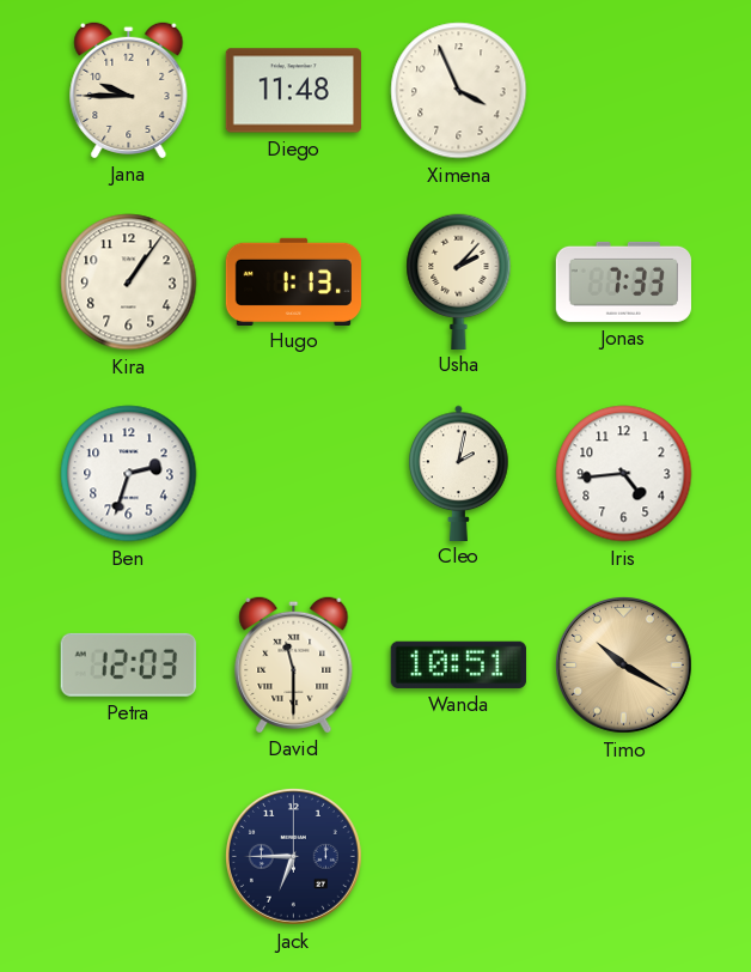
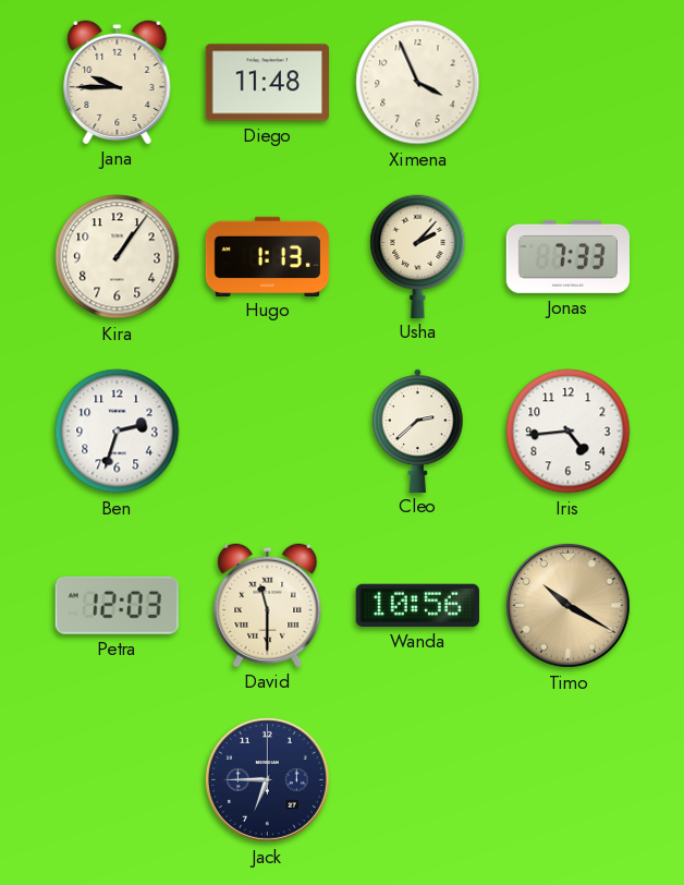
Cleo: 2:02 -> 2:38
Wanda: 10:51 -> 10:56
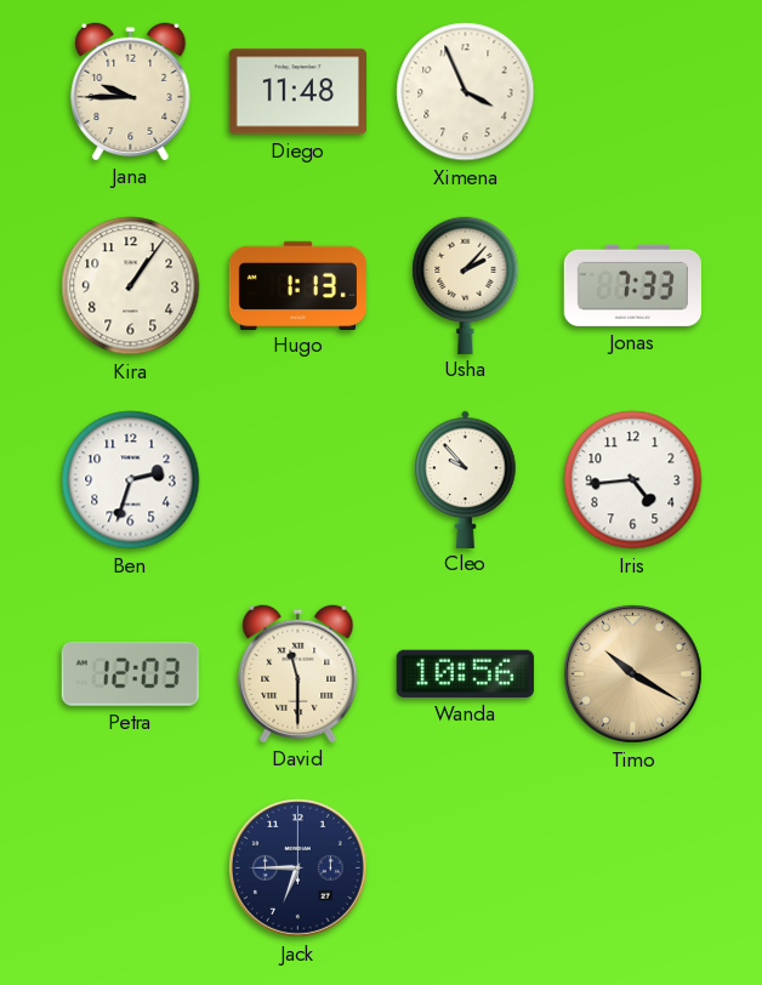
Cleo: 2:38 -> 9:53
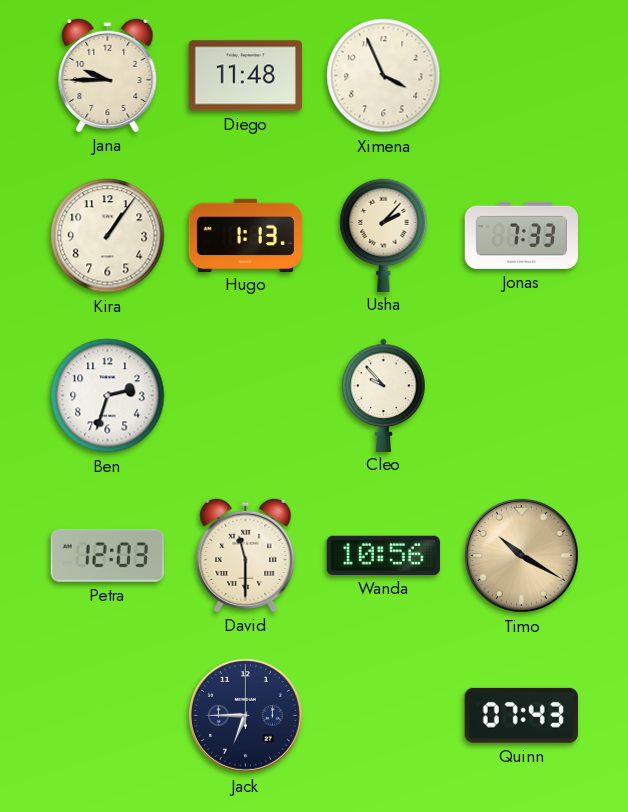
Iris: 4:44 -> none
Quinn: none -> 07:43
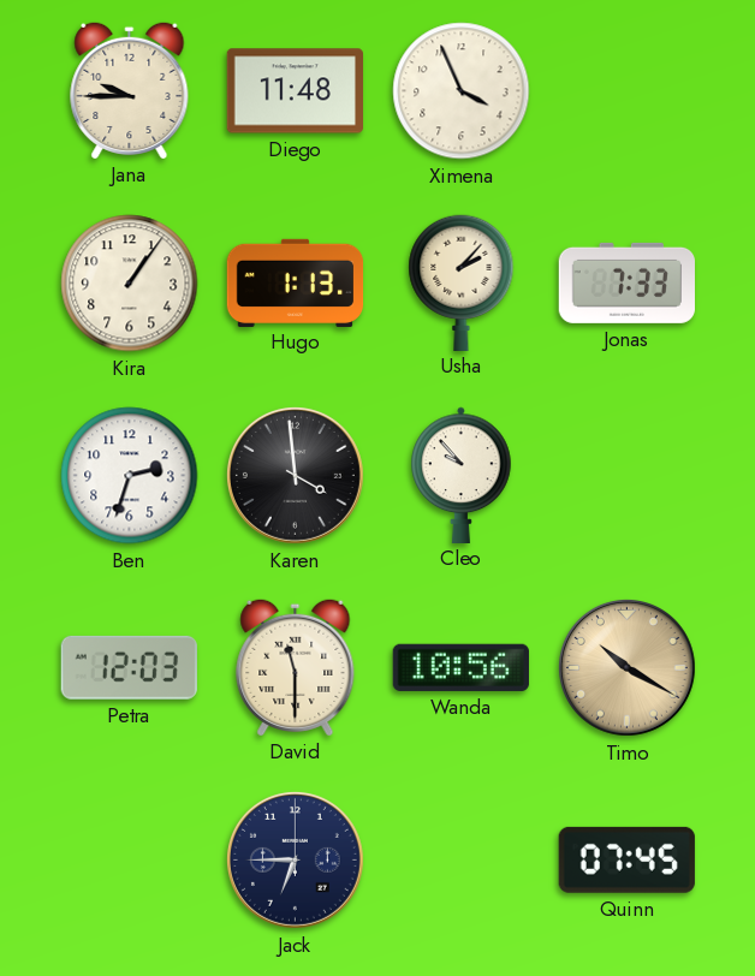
Karen: none -> 3:59
Quinn: 07:43 -> 07:45
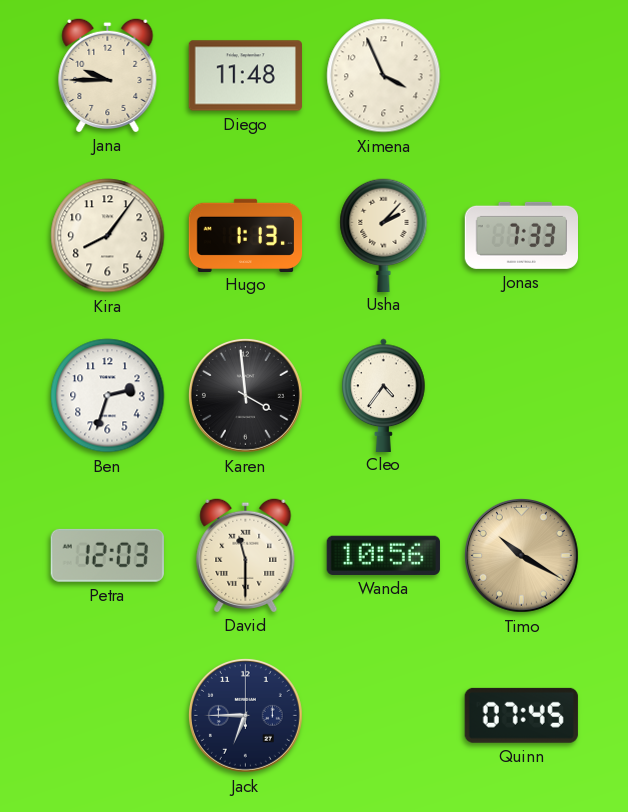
Kira: 1:06 -> 8:06
Cleo: 9:53 -> 4:36
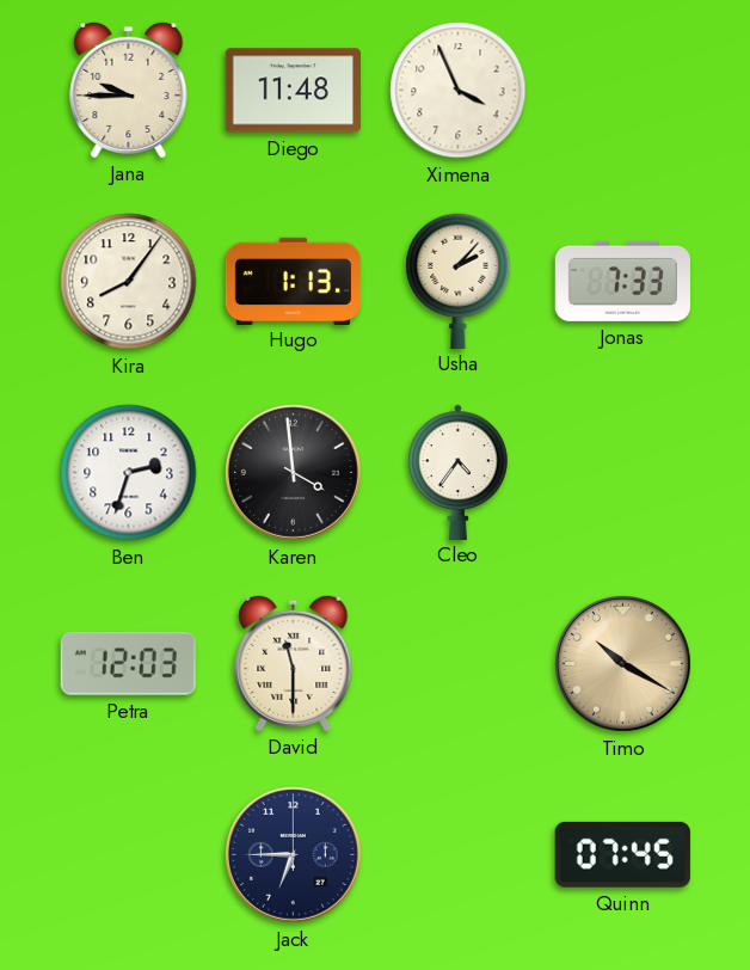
Wanda: 10:56 -> none
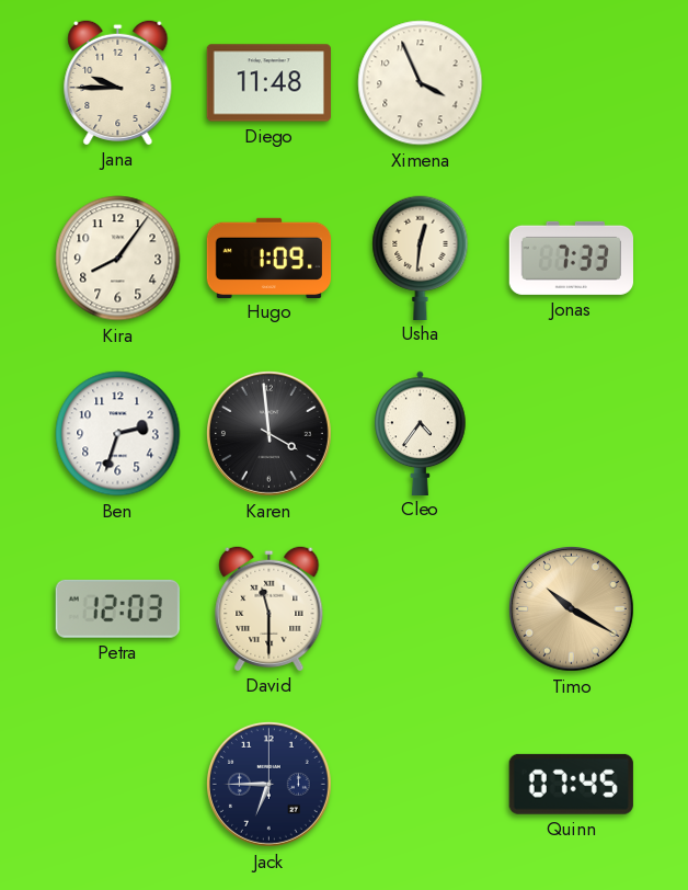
Hugo: 1:13 -> 1:09
Usha: 2:07 -> 12:31
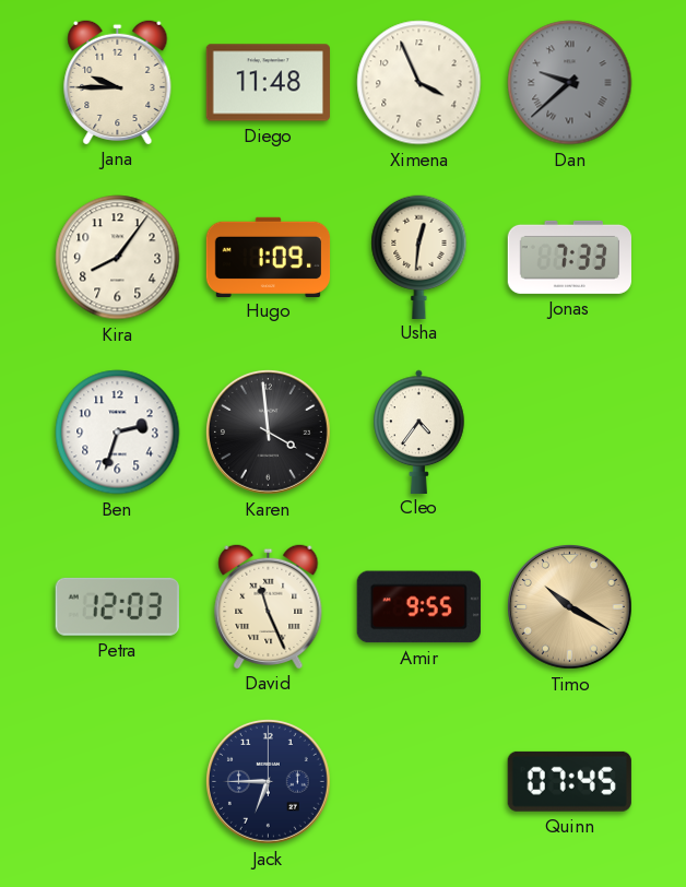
Dan: none -> 9:38
David: 11:30 -> 11:26
Amir: none -> 9:55
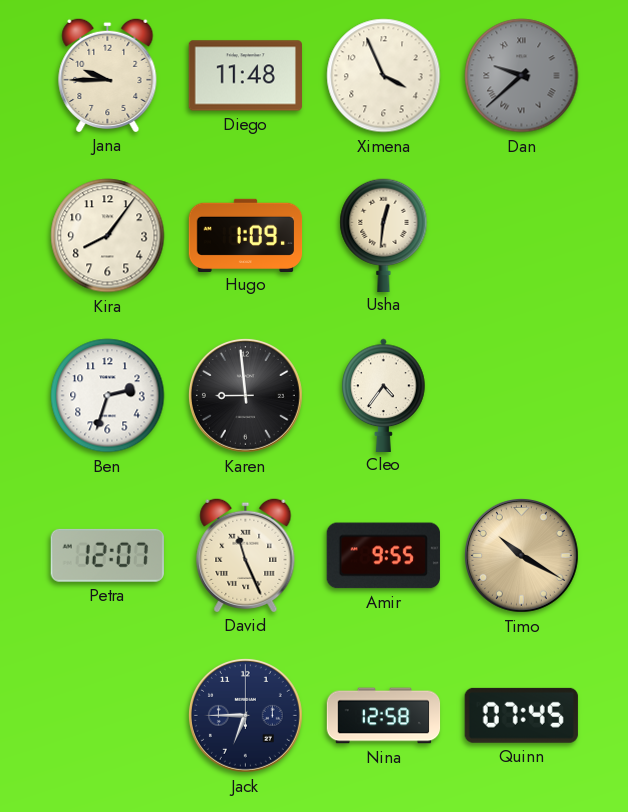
Jonas: 7:33 -> none
Karen: 3:59 -> 8:59
Petra: 12:03 -> 12:07
Nina: none -> 12:58
